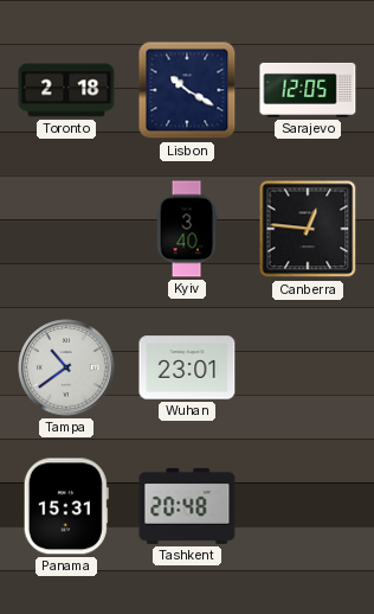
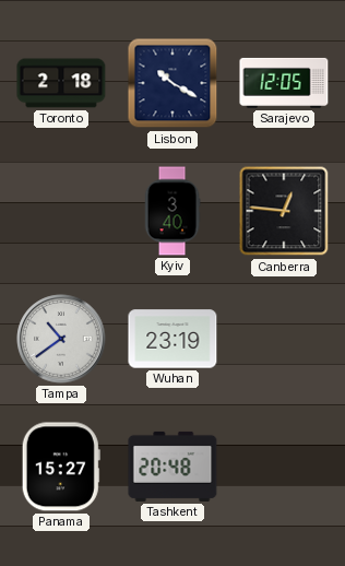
Wuhan: 23:01 -> 23:19
Panama: 15:31 -> 15:27
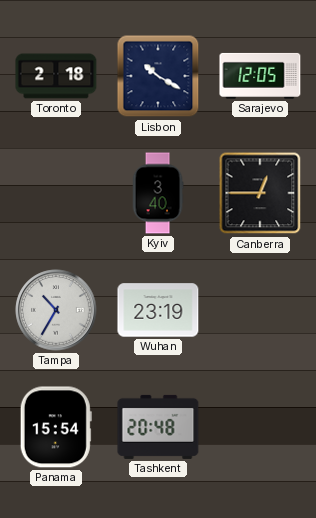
Canberra: 12:46 -> 12:45
Tampa: 10:39 -> 10:35
Panama: 15:27 -> 15:54
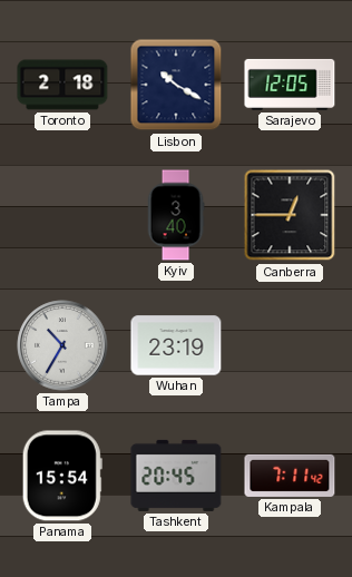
Tashkent: 20:48 -> 20:45
Kampala: none -> 7:11
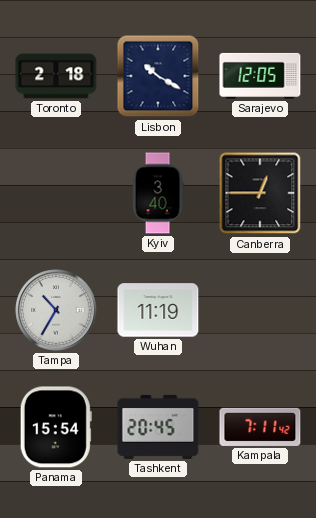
Wuhan: 23:19 -> 11:19
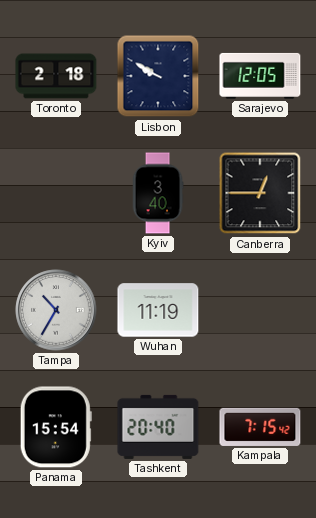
Lisbon: 10:20 -> 9:50
Tashkent: 20:45 -> 20:40
Kampala: 7:11 -> 7:15
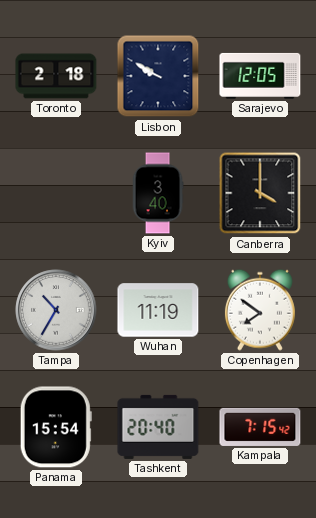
Canberra: 12:45 -> 4:00
Copenhagen: none -> 7:51
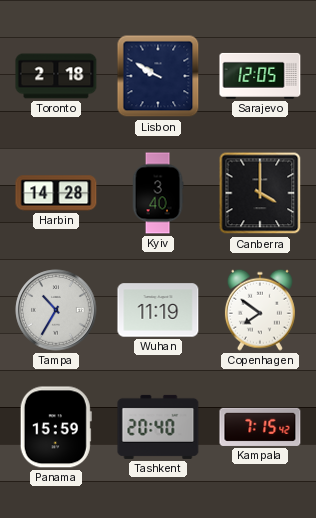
Harbin: none -> 14:28
Panama: 15:54 -> 15:59
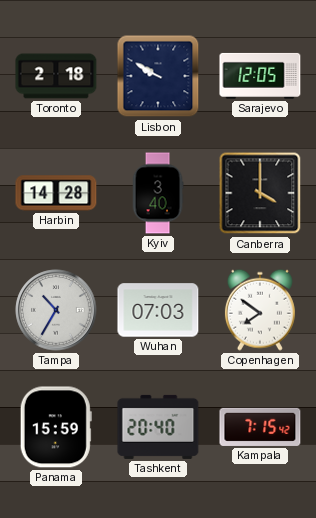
Wuhan: 11:19 -> 07:03
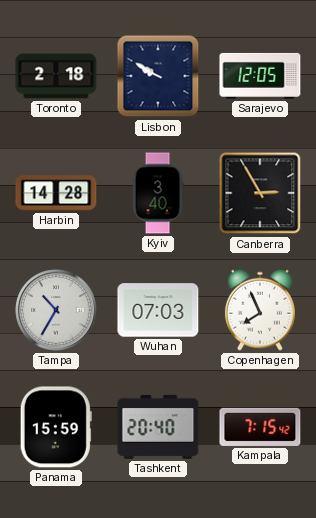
Canberra: 4:00 -> 2:55
Copenhagen: 7:51 -> 7:56
